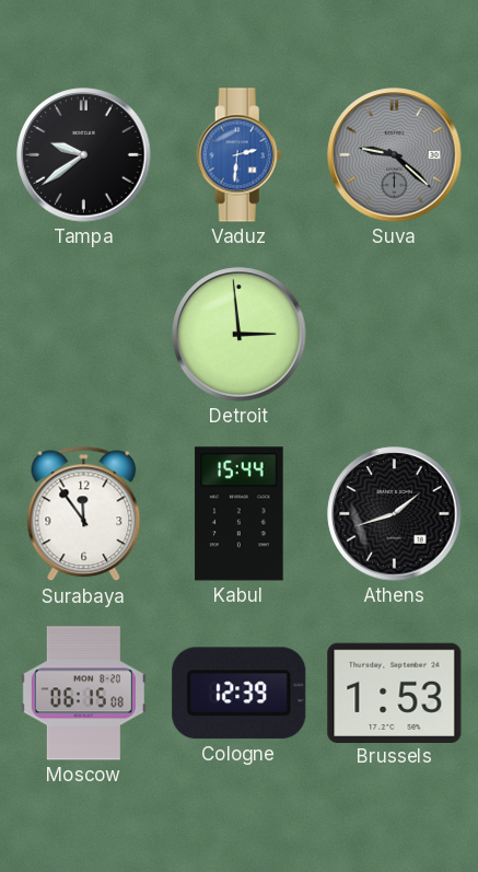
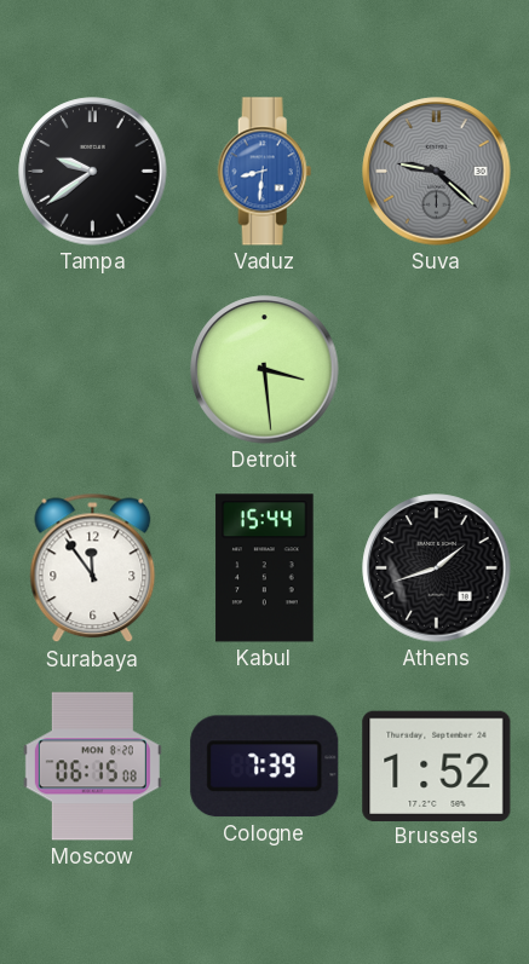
Vaduz: 2:31 -> 8:31
Detroit: 2:59 -> 3:29
Cologne: 12:39 -> 7:39
Brussels: 1:53 -> 1:52
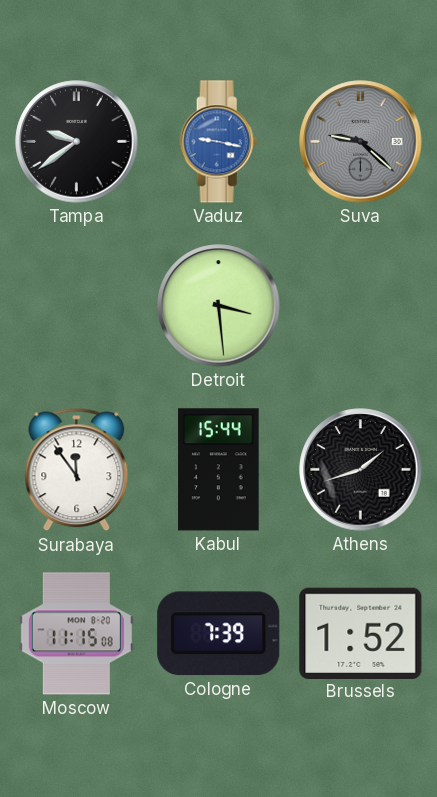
Vaduz: 8:31 -> 9:17
Moscow: 06:15 -> 11:15
